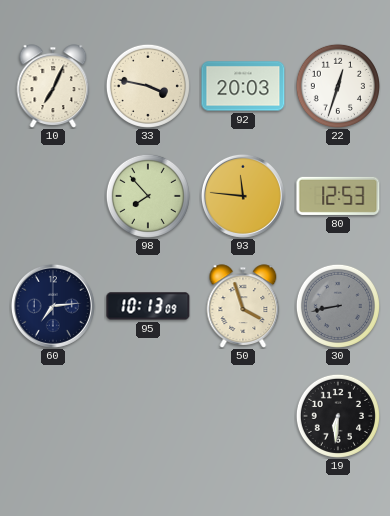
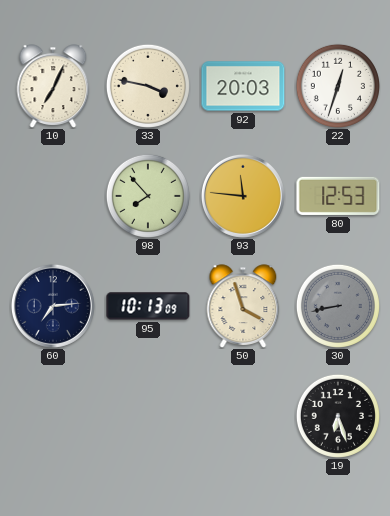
19: 6:31 -> 6:27
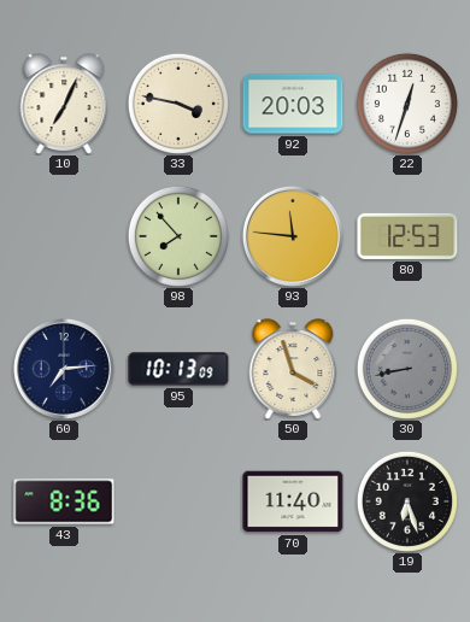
43: none -> 8:36
70: none -> 11:40
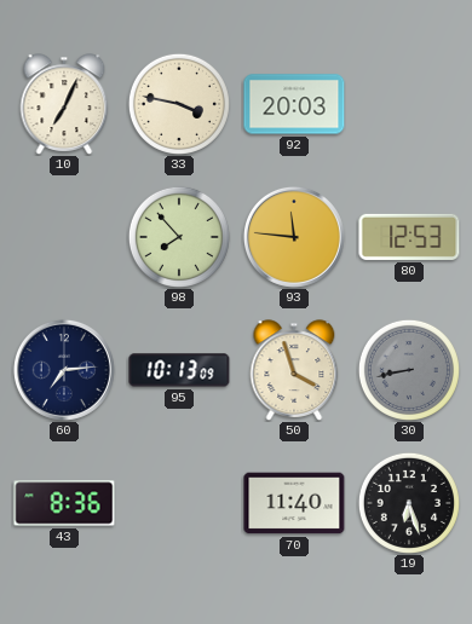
22: 12:33 -> none
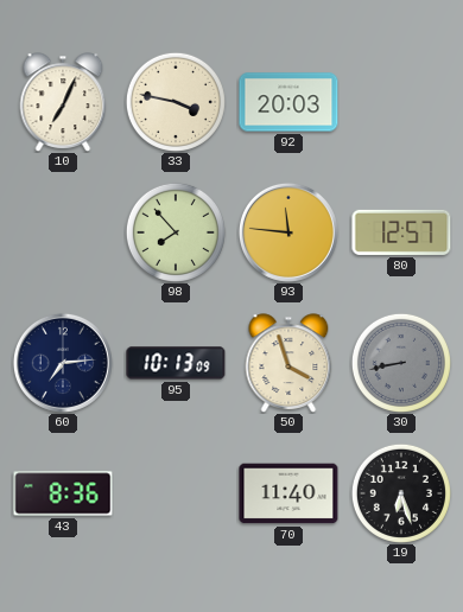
80: 12:53 -> 12:57
